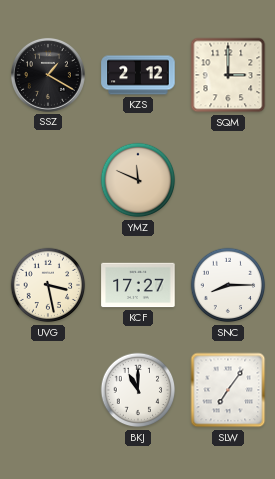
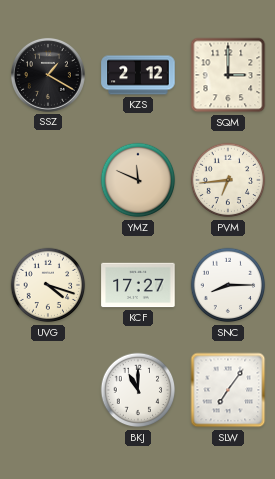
PVM: none -> 6:44
UVG: 3:28 -> 4:18
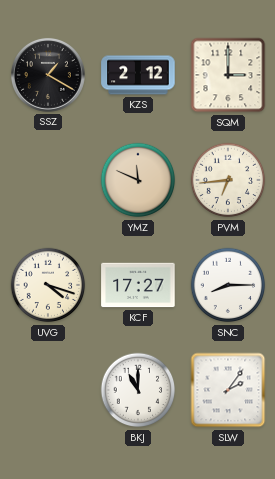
SLW: 7:06 -> 2:06
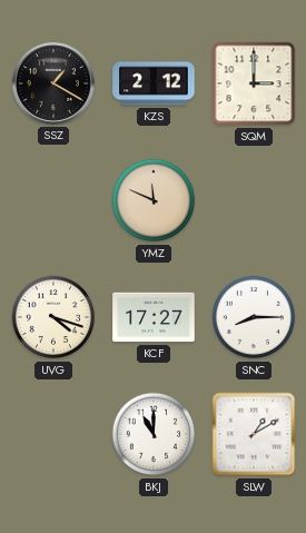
PVM: 6:44 -> none
SLW: 2:06 -> 1:10
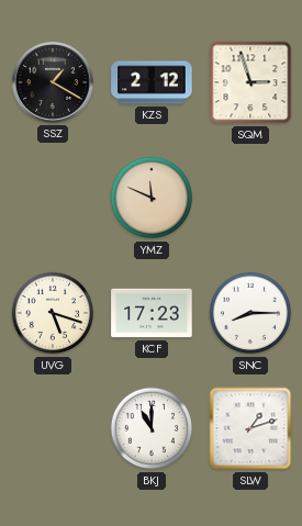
SQM: 3:00 -> 2:57
UVG: 4:18 -> 5:18
KCF: 17:27 -> 17:23
SLW: 1:10 -> 1:12
